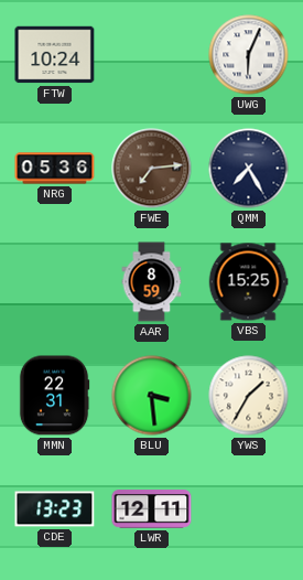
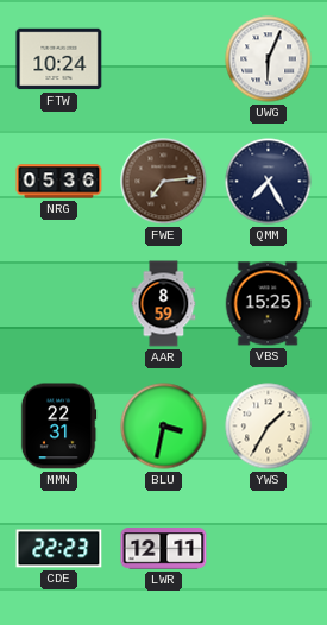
BLU: 3:29 -> 3:32
CDE: 13:23 -> 22:23
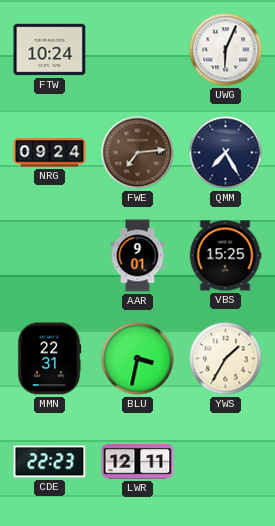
NRG: 05:36 -> 09:24
AAR: 8:59 -> 9:01
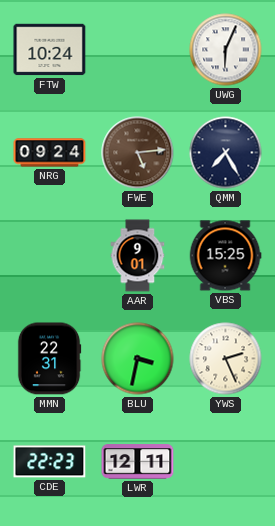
FWE: 7:14 -> 5:14
YWS: 1:35 -> 2:26
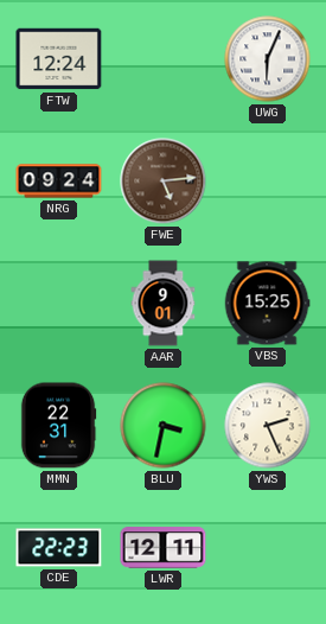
FTW: 10:24 -> 12:24
QMM: 7:25 -> none
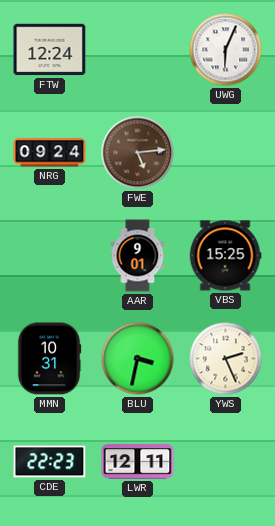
MMN: 22:31 -> 10:31
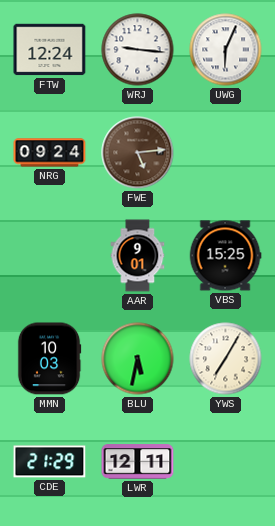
WRJ: none -> 9:16
MMN: 10:31 -> 10:03
BLU: 3:32 -> 5:32
YWS: 2:26 -> 7:05
CDE: 22:23 -> 21:29
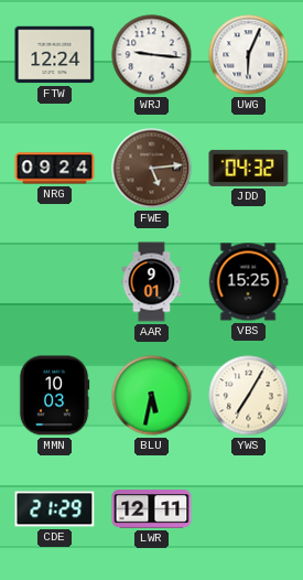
JDD: none -> 04:32
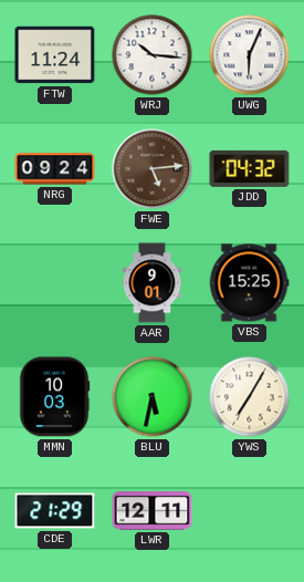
FTW: 12:24 -> 11:24
WRJ: 9:16 -> 10:16
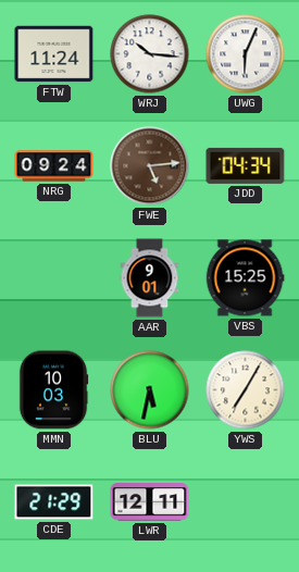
JDD: 04:32 -> 04:34
